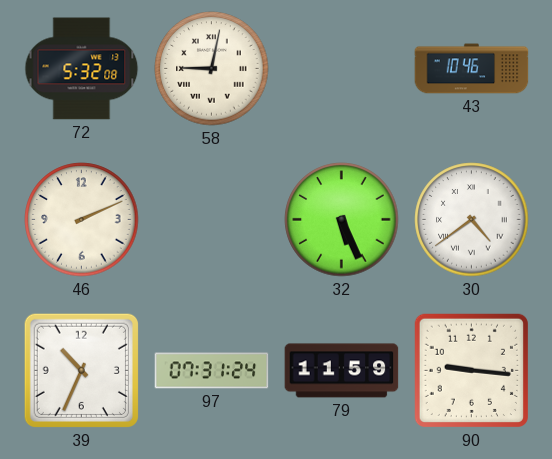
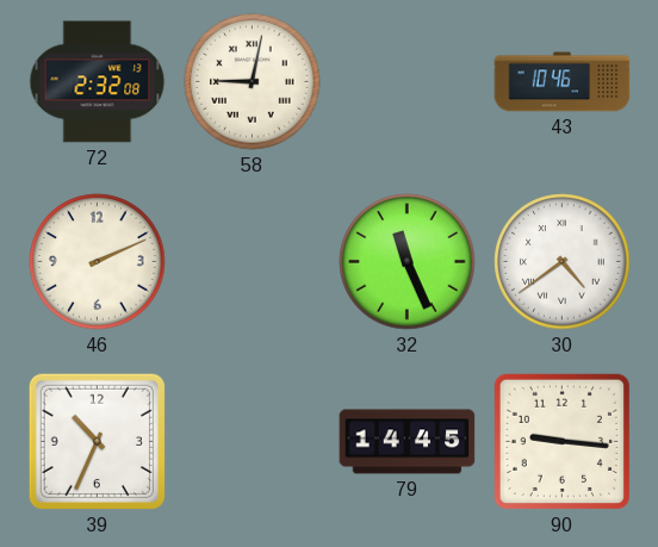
72: 5:32 -> 2:32
32: 5:26 -> 11:26
97: 07:31 -> none
79: 11:59 -> 14:45
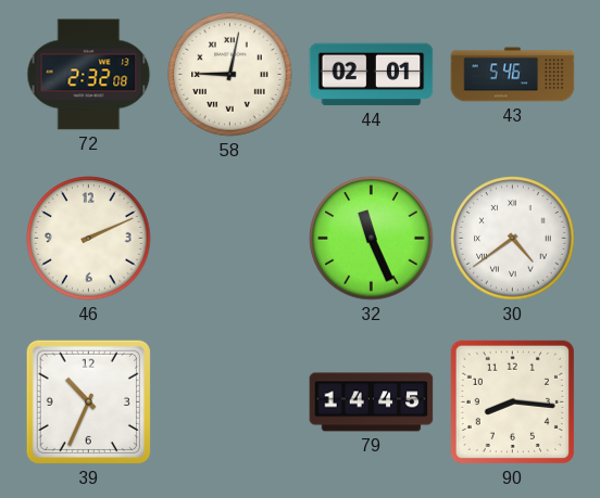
44: none -> 02:01
43: 10:46 -> 5:46
90: 9:16 -> 8:16
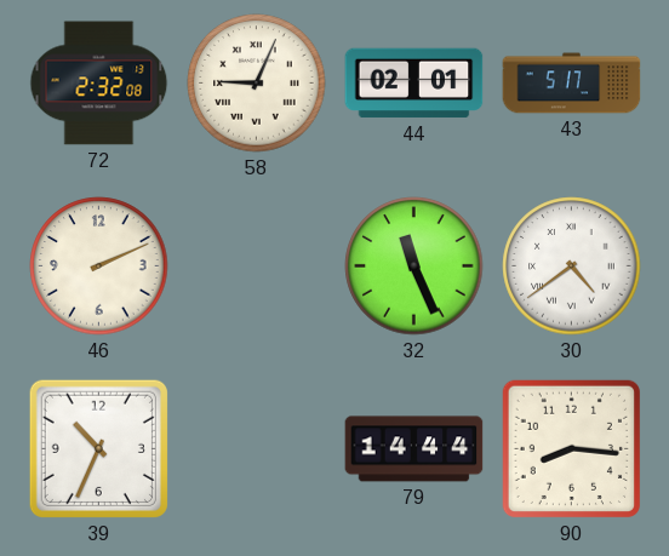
58: 9:02 -> 9:04
43: 5:46 -> 5:17
79: 14:45 -> 14:44
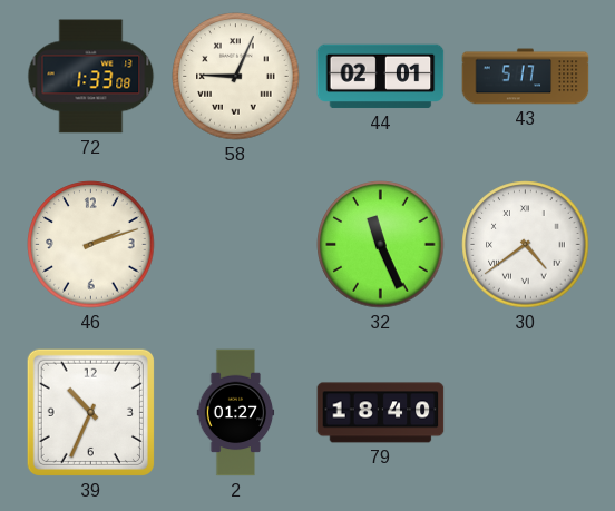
72: 2:32 -> 1:33
46: 2:11 -> 2:12
2: none -> 01:27
79: 14:44 -> 18:40
90: 8:16 -> none
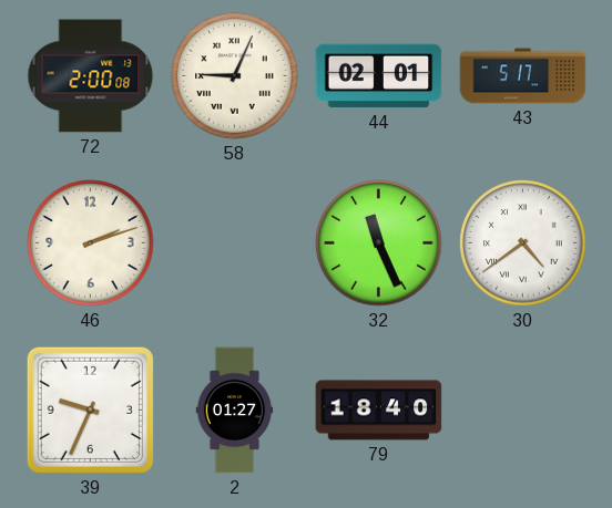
72: 1:33 -> 2:00
39: 10:34 -> 9:34
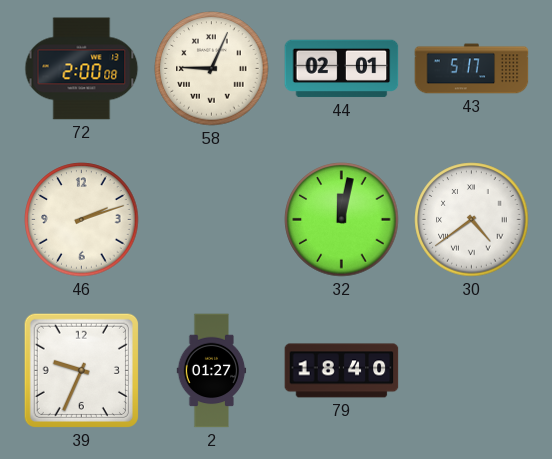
32: 11:26 -> 12:02
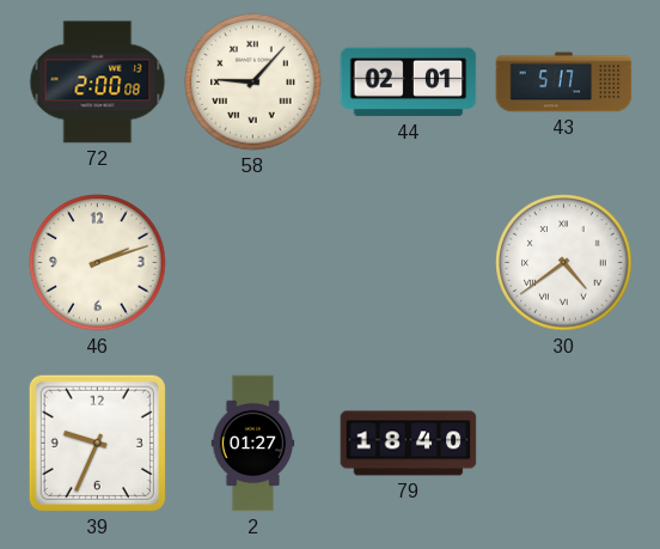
58: 9:04 -> 9:07
32: 12:02 -> none
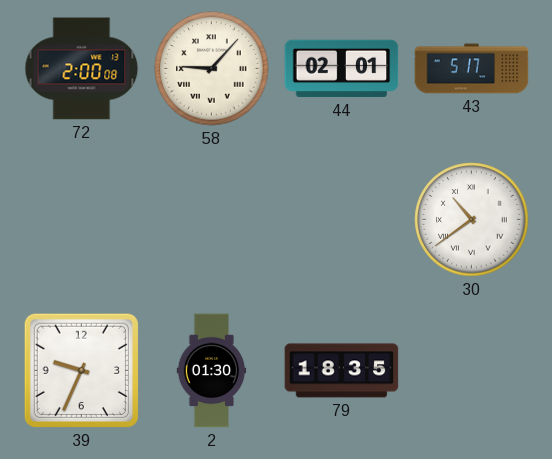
46: 2:12 -> none
30: 4:39 -> 10:39
2: 01:27 -> 01:30
79: 18:40 -> 18:35
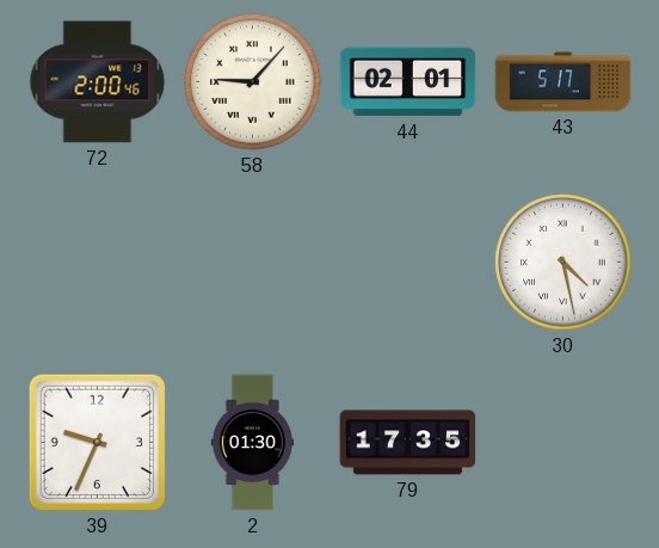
72: 2:00:08 -> 2:00:46
30: 10:39 -> 4:28
79: 18:35 -> 17:35
